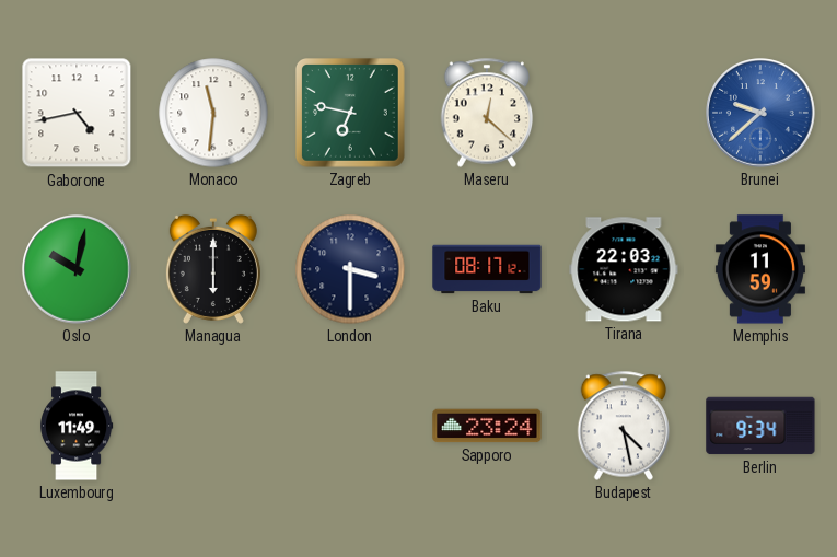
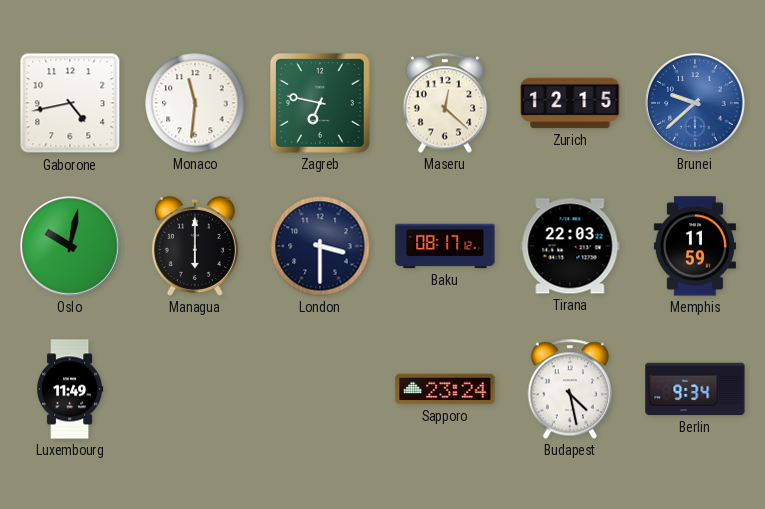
Zurich: none -> 12:15
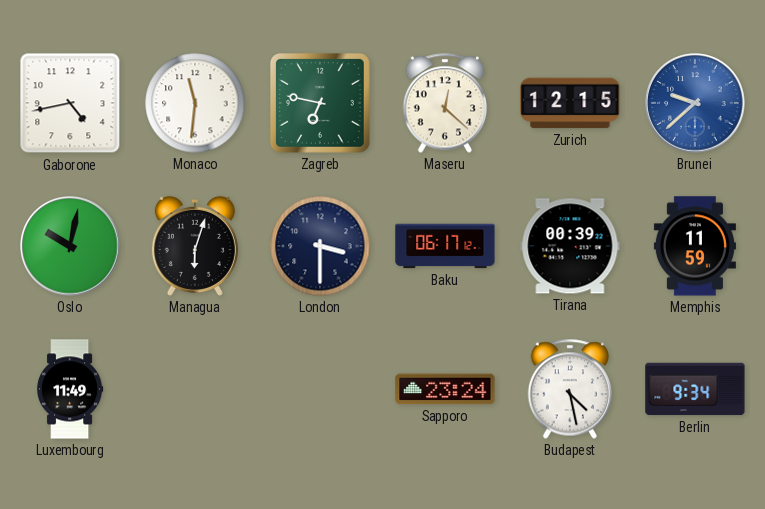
Managua: 6:00 -> 6:03
Baku: 08:17 -> 06:17
Tirana: 22:03 -> 00:39
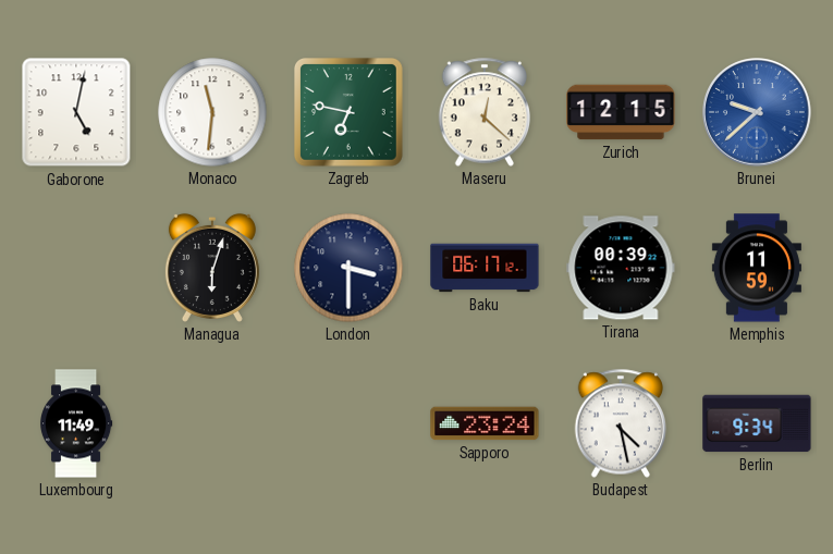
Gaborone: 4:43 -> 5:02
Oslo: 10:02 -> none
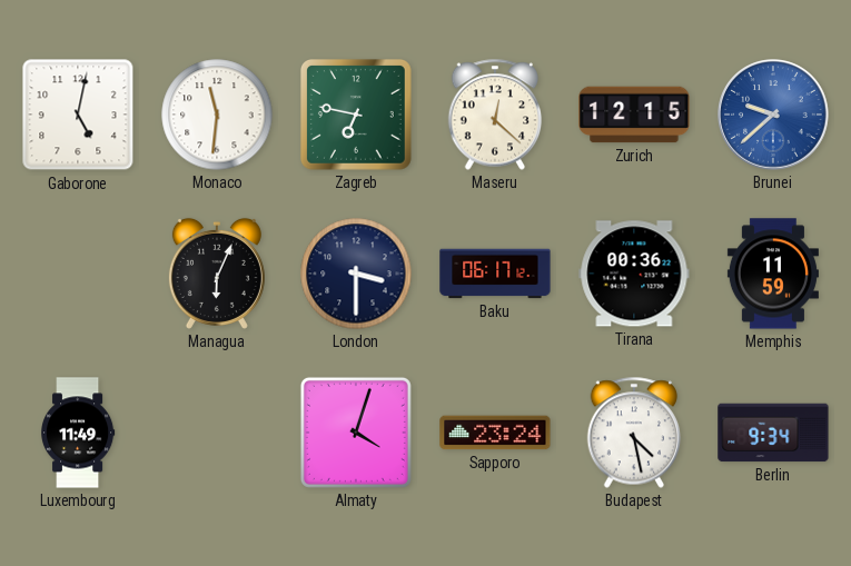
Managua: 6:03 -> 6:04
Tirana: 00:39 -> 00:36
Almaty: none -> 4:03
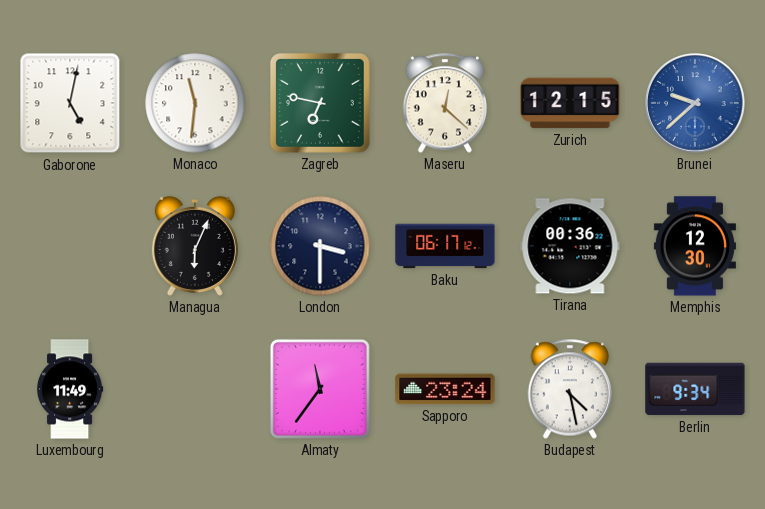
Memphis: 11:59 -> 12:30
Almaty: 4:03 -> 11:36
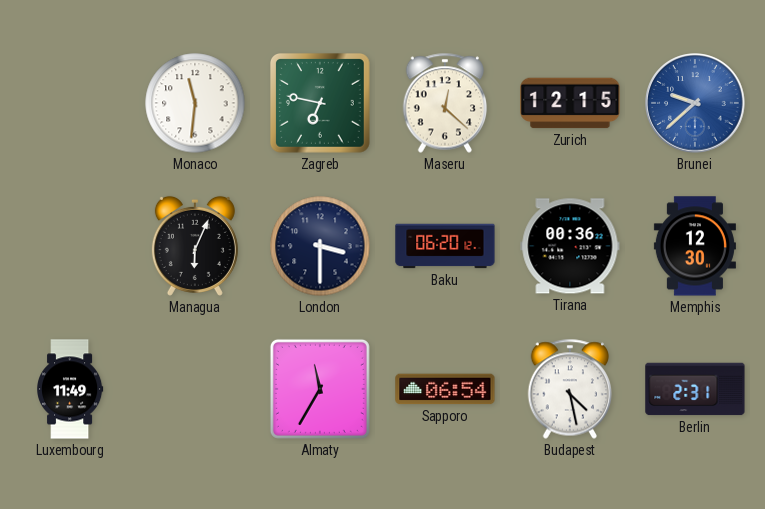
Gaborone: 5:02 -> none
Baku: 06:17 -> 06:20
Almaty: 11:36 -> 11:35
Sapporo: 23:24 -> 06:54
Berlin: 9:34 -> 2:31
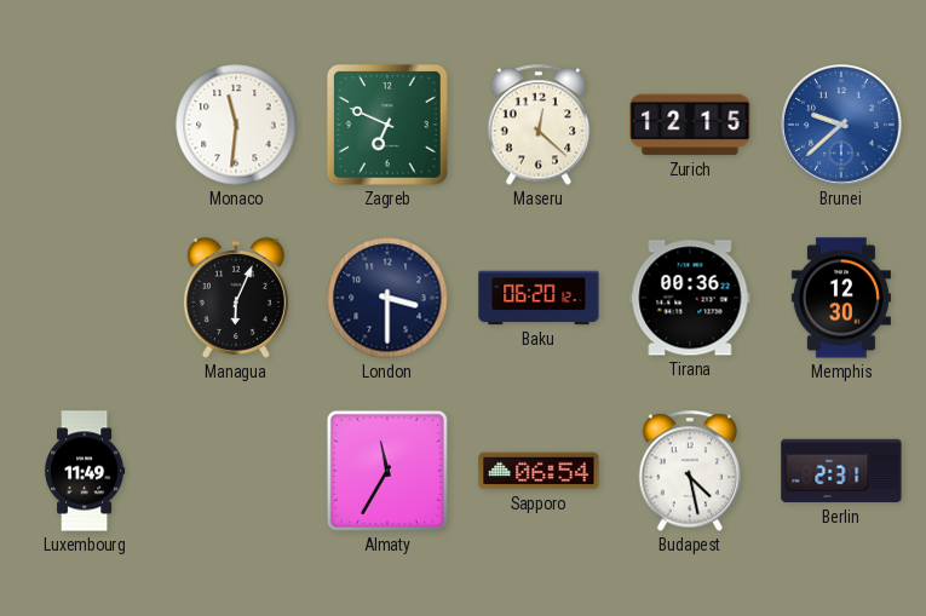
Zagreb: 6:47 -> 6:49
